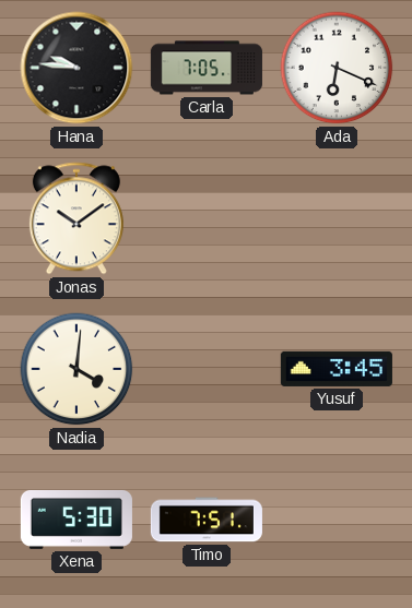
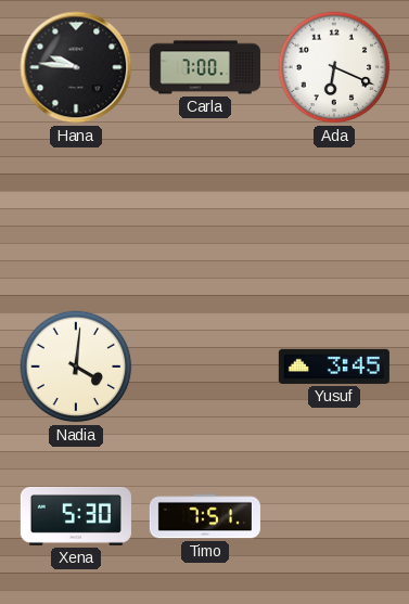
Carla: 7:05 -> 7:00
Jonas: 10:09 -> none
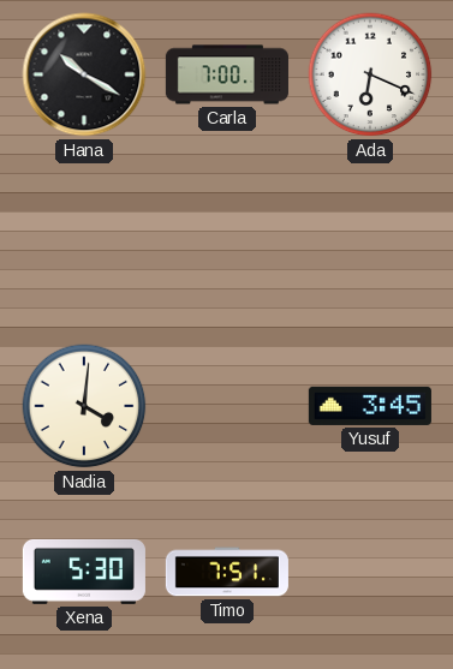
Hana: 9:46 -> 10:20
